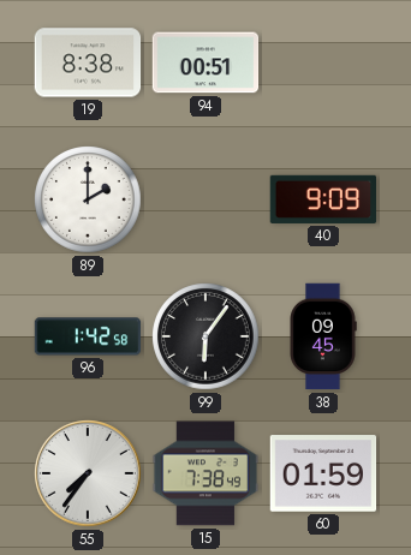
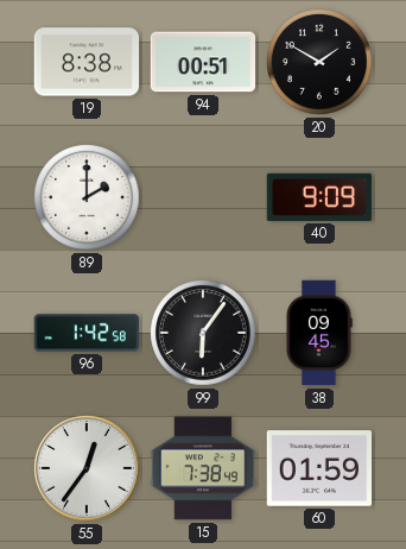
20: none -> 1:50
55: 7:36 -> 12:36
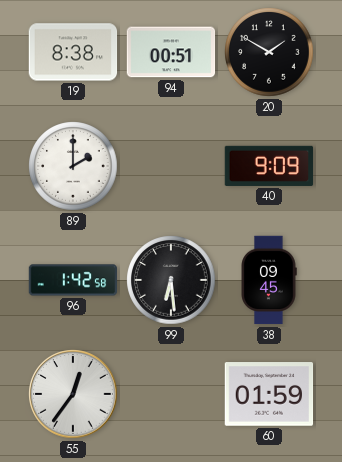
99: 6:06 -> 6:29
15: 7:38 -> none
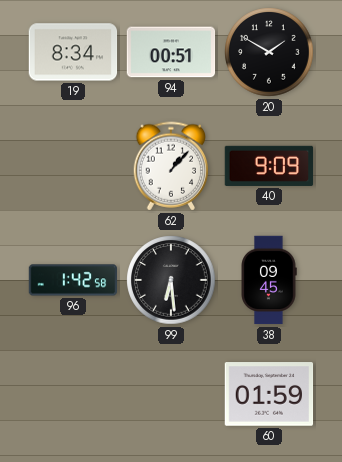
19: 8:38 -> 8:34
89: 2:00 -> none
62: none -> 1:07
55: 12:36 -> none
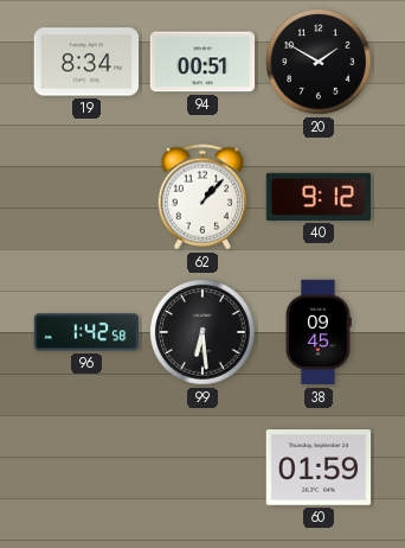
40: 9:09 -> 9:12
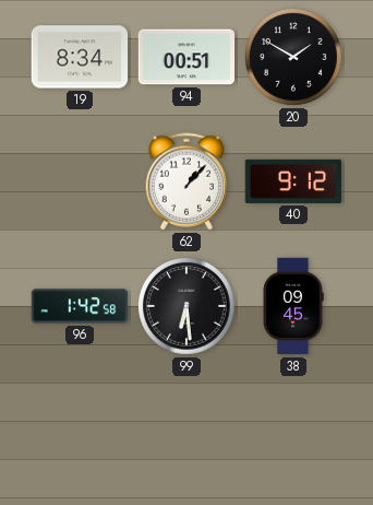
60: 01:59 -> none
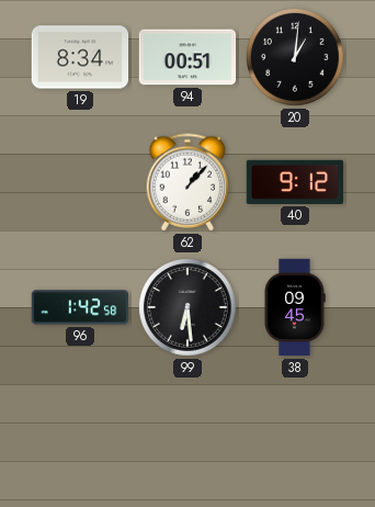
20: 1:50 -> 1:01
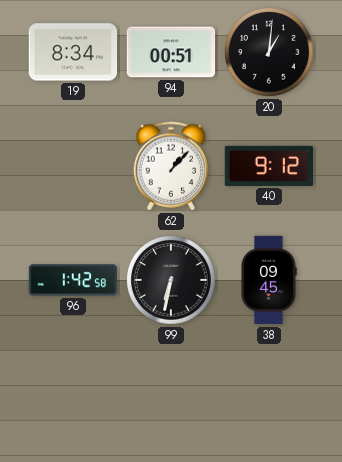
99: 6:29 -> 6:32
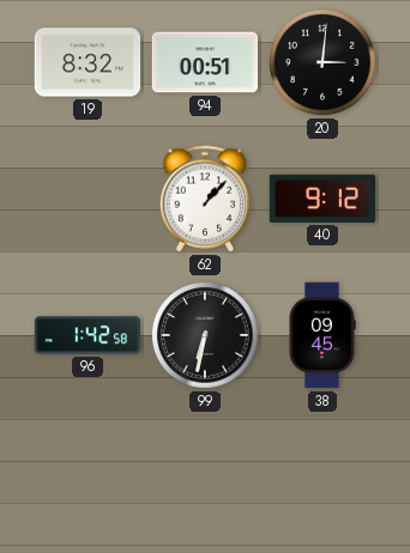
19: 8:34 -> 8:32
20: 1:01 -> 3:01
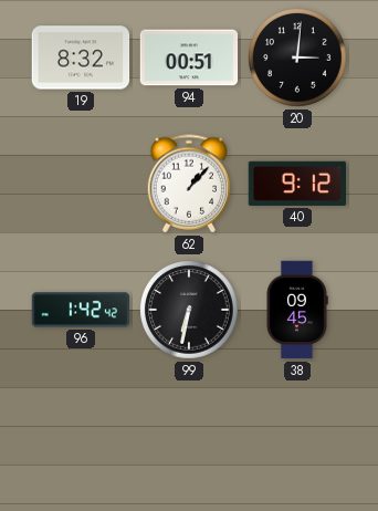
96: 1:42:58 -> 1:42:42
